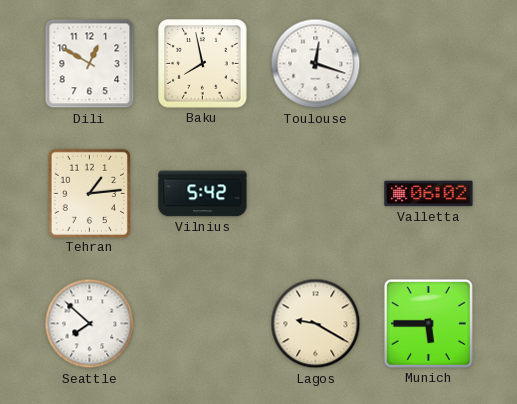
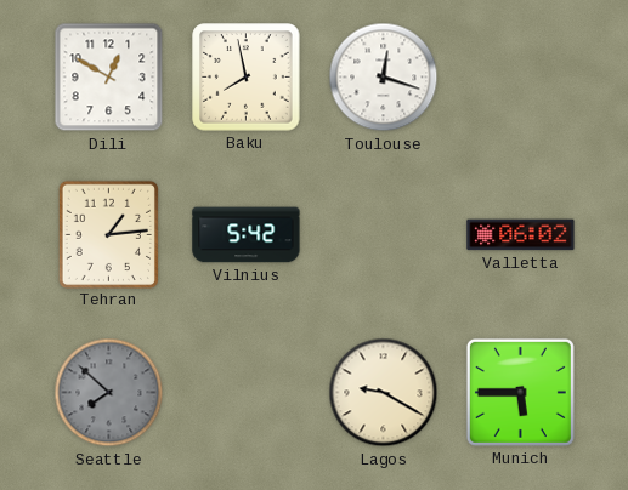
Seattle dial: white -> grey
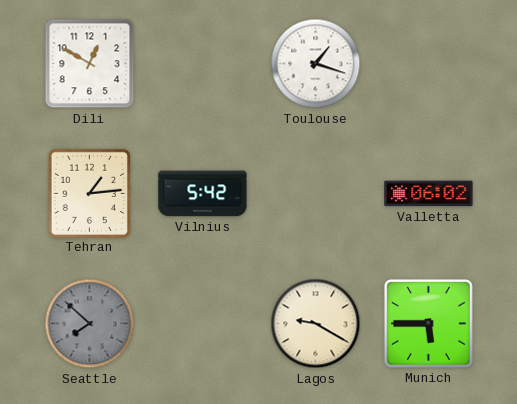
Baku: 7:58 -> none
Toulouse: 12:18 -> 1:18
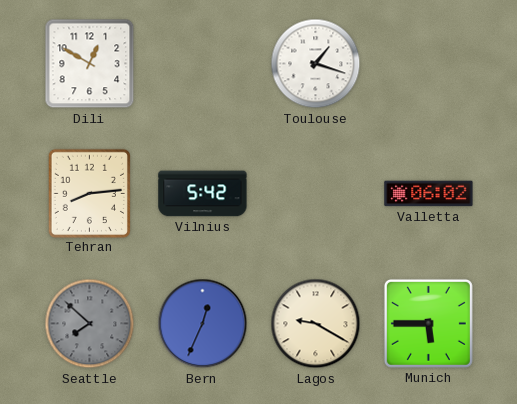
Tehran: 1:14 -> 8:14
Bern: none -> 12:34
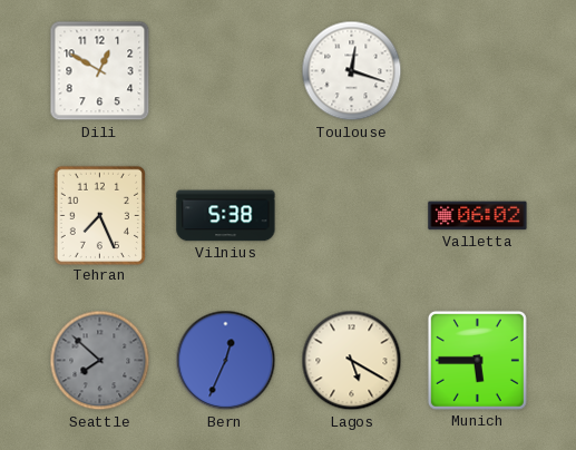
Toulouse: 1:18 -> 12:18
Tehran: 8:14 -> 7:26
Vilnius: 5:42 -> 5:38
Lagos: 9:20 -> 5:20
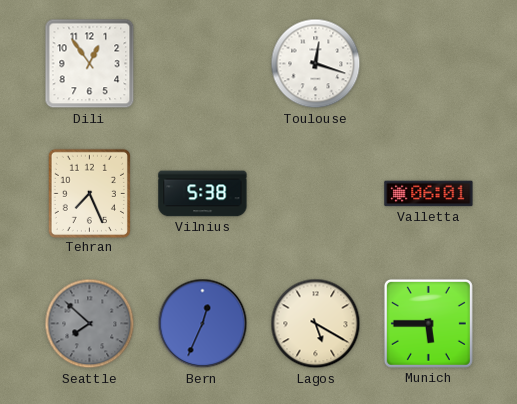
Dili: 12:50 -> 12:54
Valletta: 06:02 -> 06:01
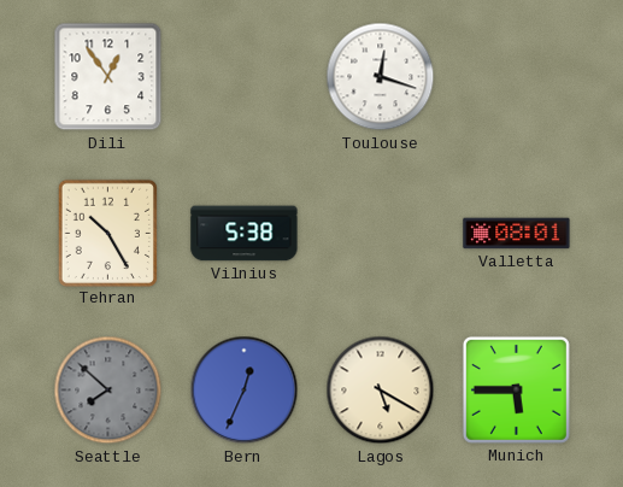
Tehran: 7:26 -> 10:25
Valletta: 06:01 -> 08:01
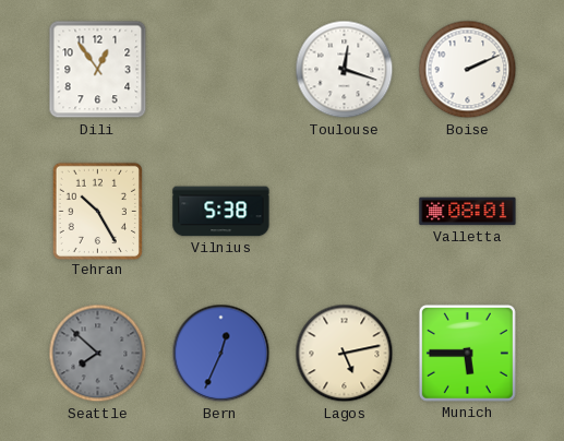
Boise: none -> 2:11
Lagos: 5:20 -> 5:13
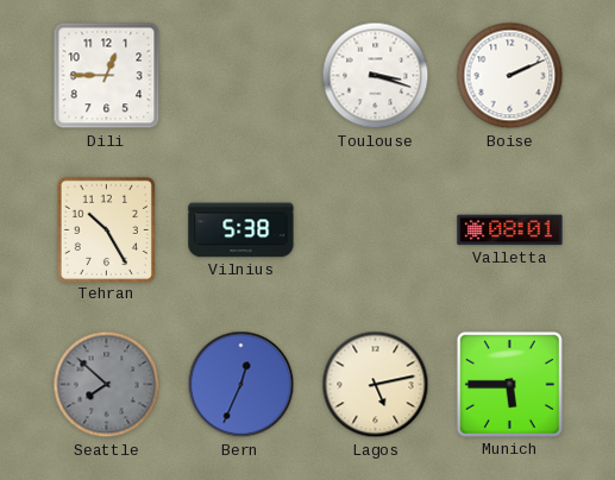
Dili: 12:54 -> 12:45
Toulouse: 12:18 -> 3:18
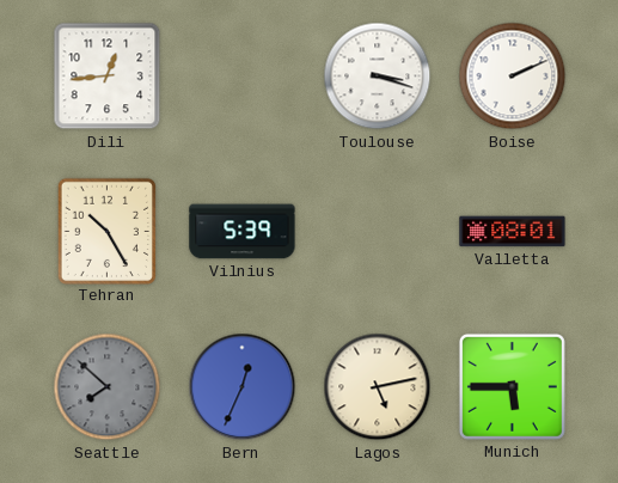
Dili: 12:45 -> 12:44
Vilnius: 5:38 -> 5:39
